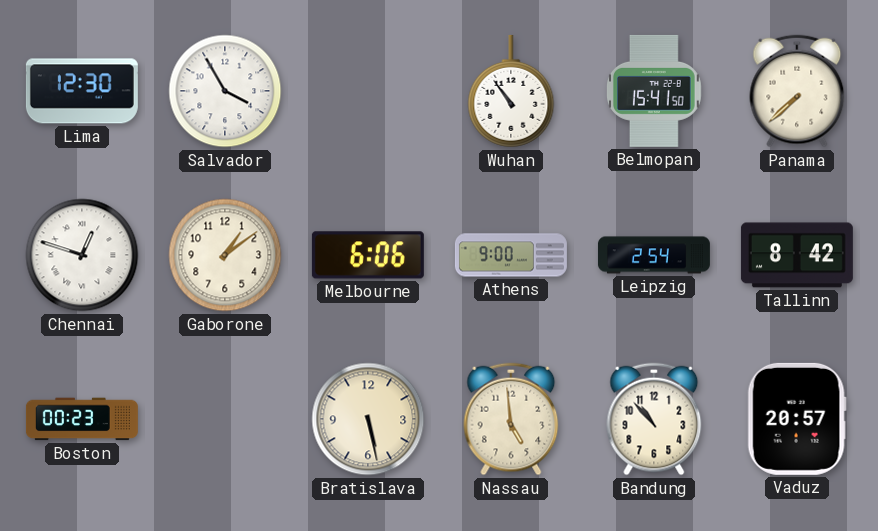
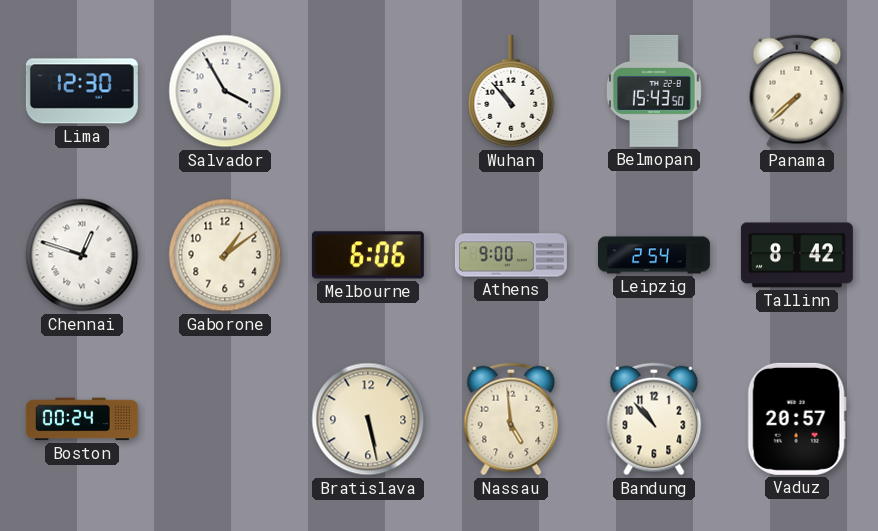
Wuhan: 10:54 -> 10:53
Belmopan: 15:41 -> 15:43
Boston: 00:23 -> 00:24
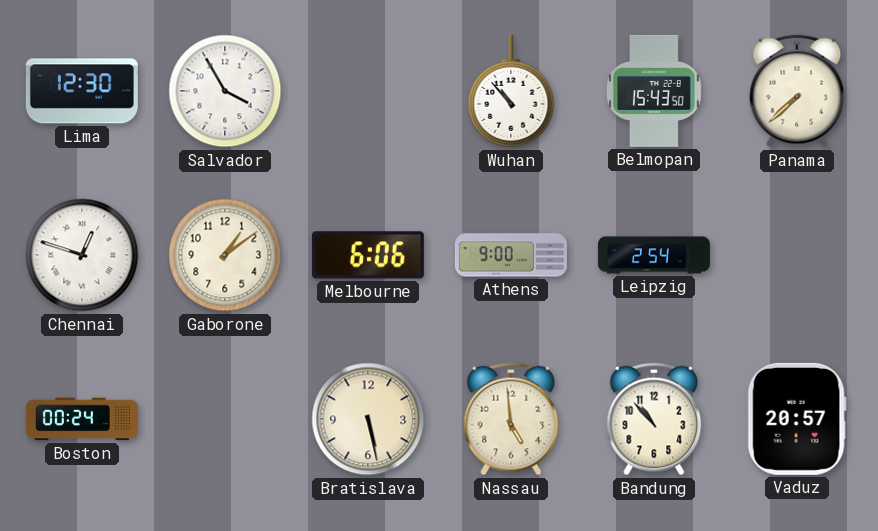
Tallinn: 8:42 -> none
